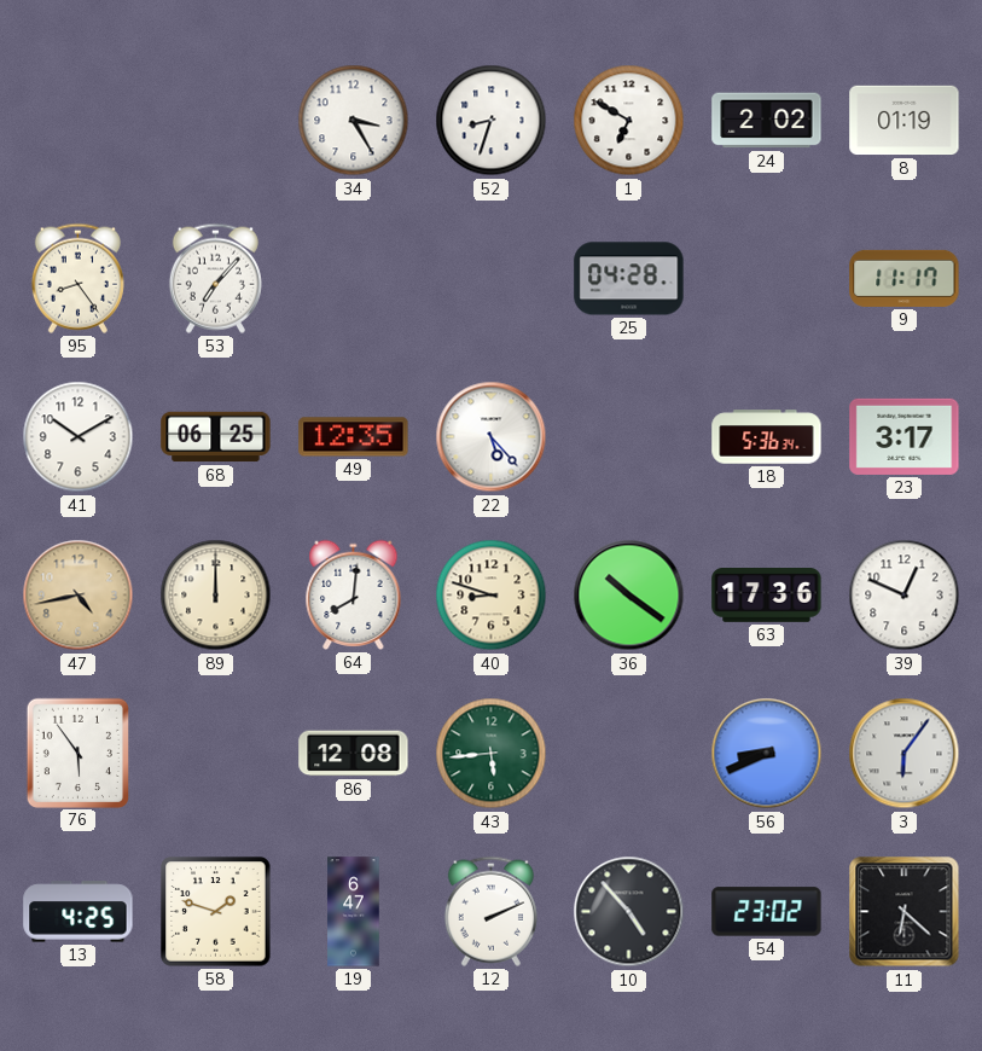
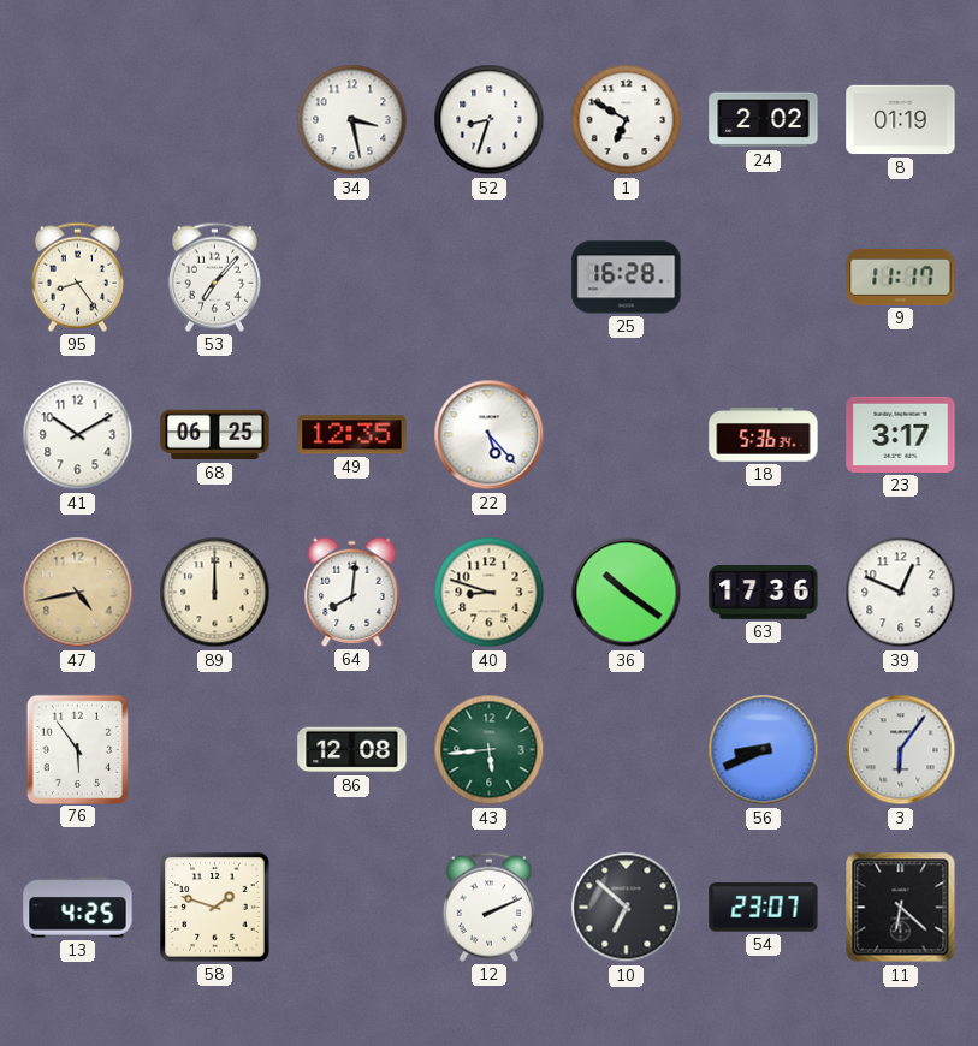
34: 3:25 -> 3:28
25: 04:28 -> 16:28
19: 6:47 -> none
10: 4:53 -> 6:52
54: 23:02 -> 23:07
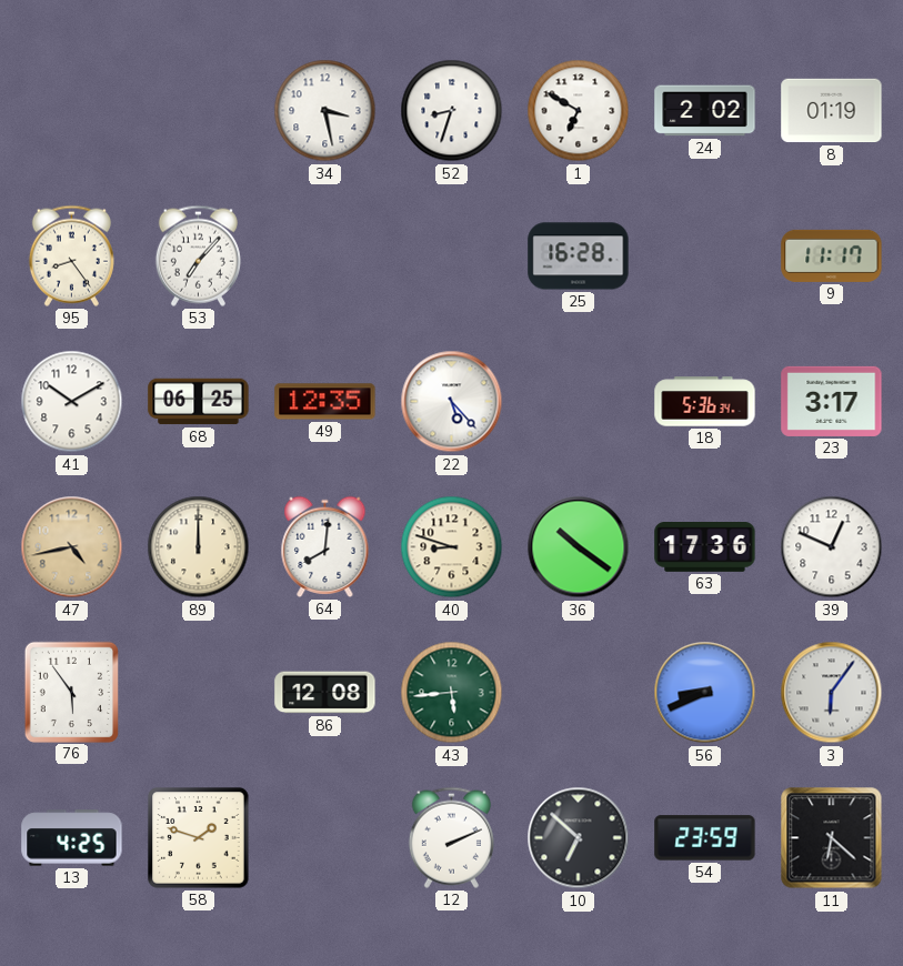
54: 23:07 -> 23:59
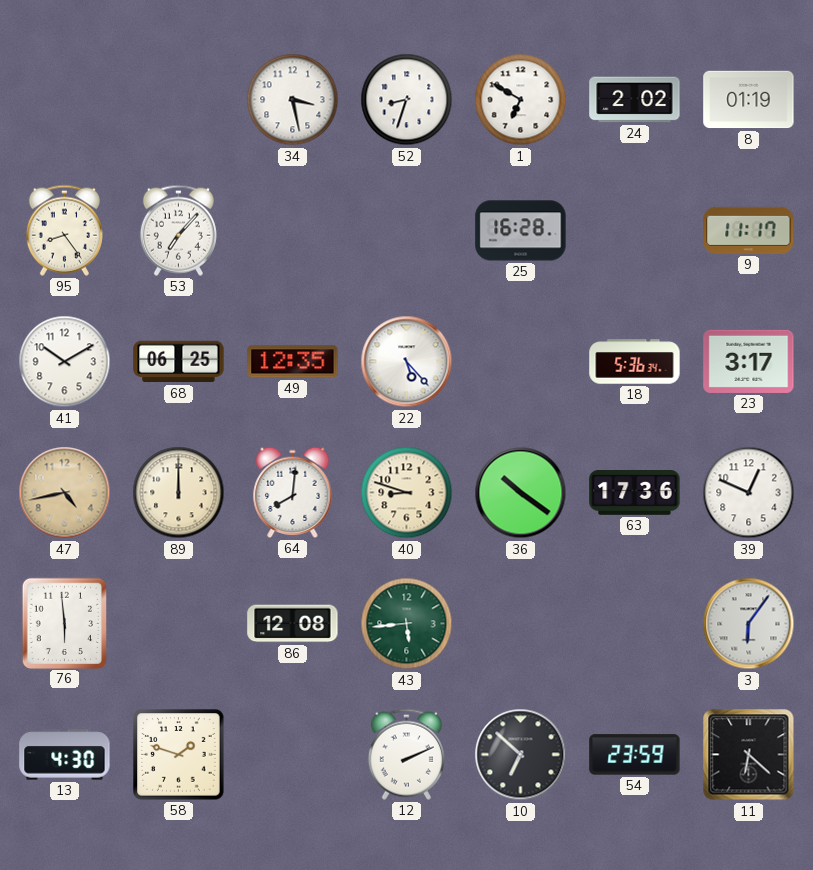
76: 5:54 -> 5:59
56: 8:41 -> none
13: 4:25 -> 4:30
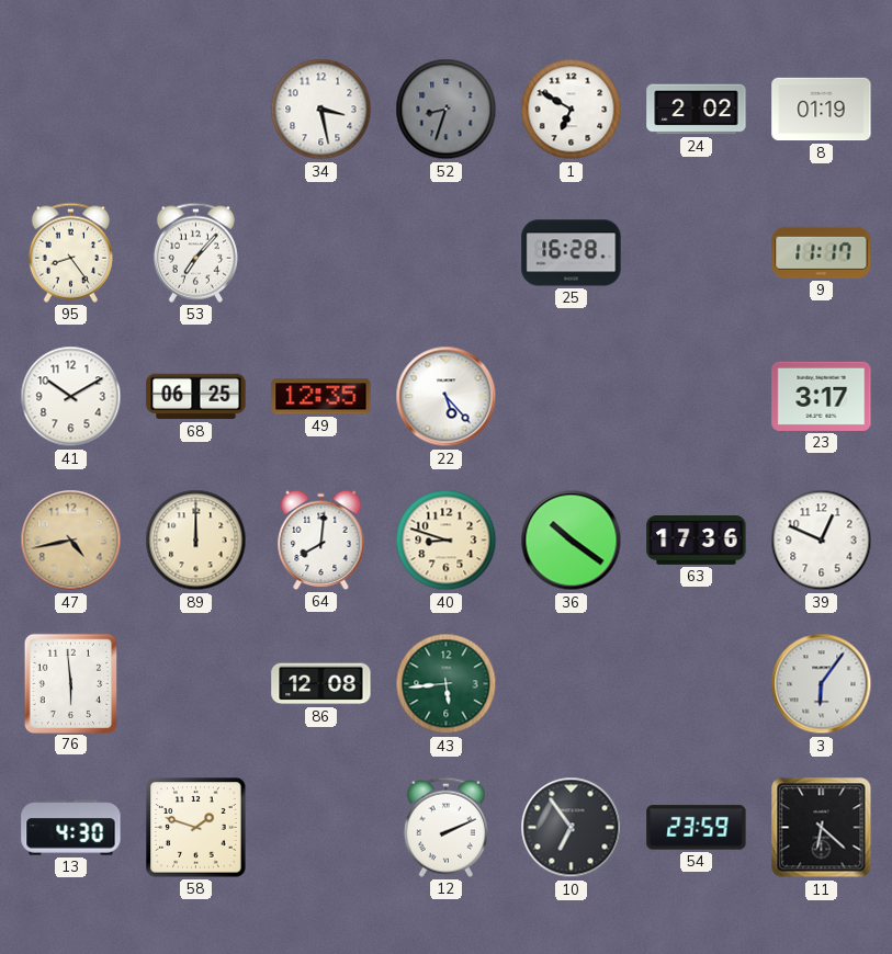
52 dial: white -> grey
18: 5:36 -> none
10: 6:52 -> 6:54
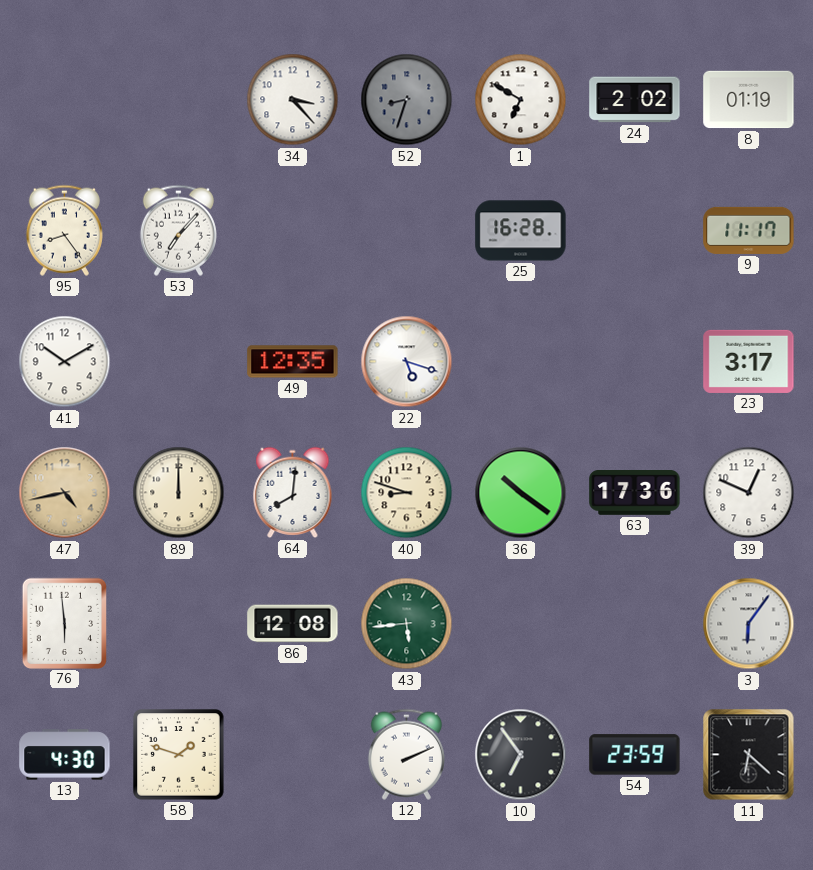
34: 3:28 -> 3:23
68: 06:25 -> none
22: 5:23 -> 5:18
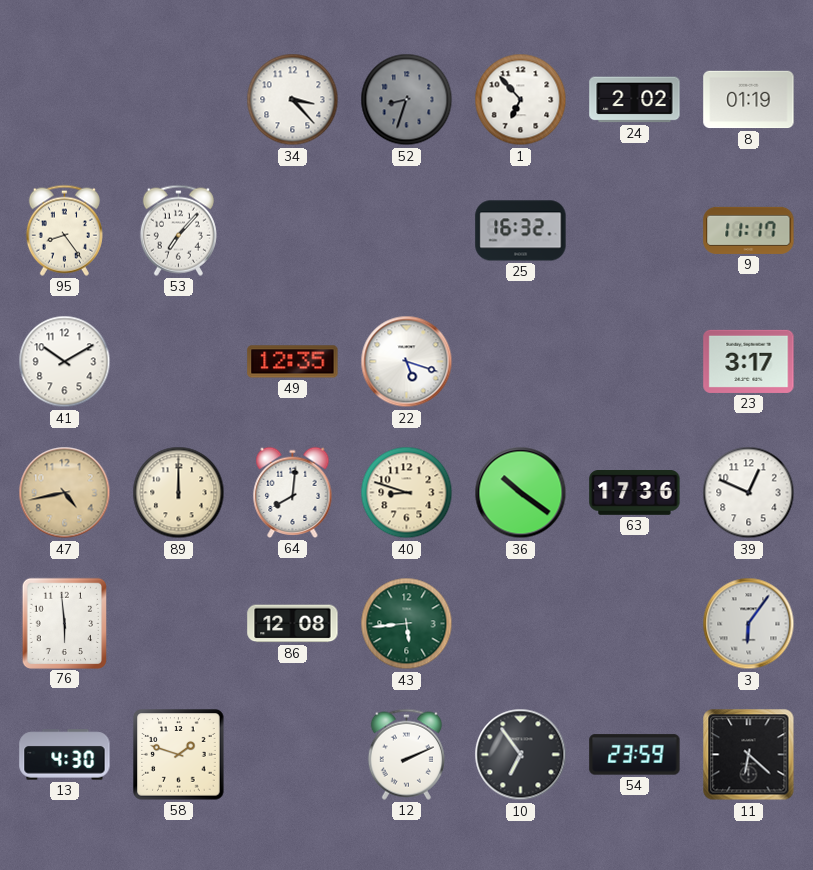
1: 6:50 -> 6:53
25: 16:28 -> 16:32
